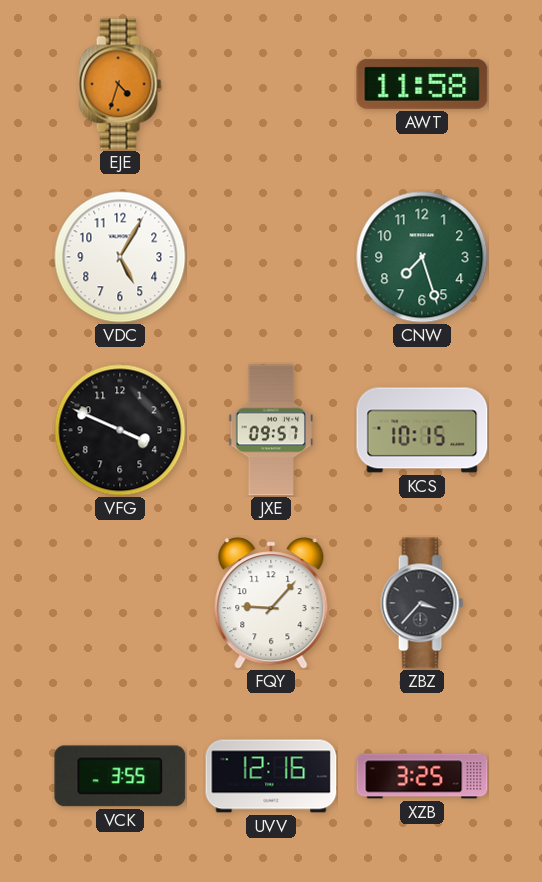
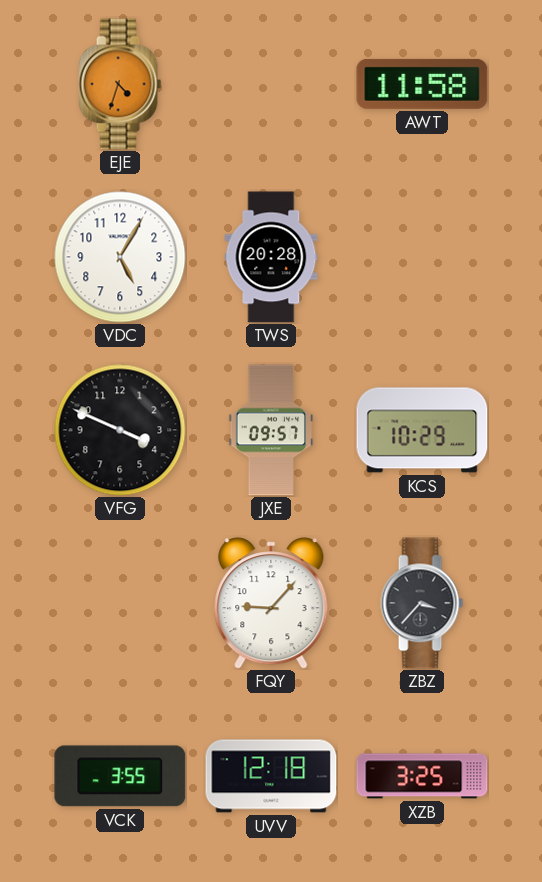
TWS: none -> 20:28
CNW: 7:27 -> none
KCS: 10:15 -> 10:29
UVV: 12:16 -> 12:18
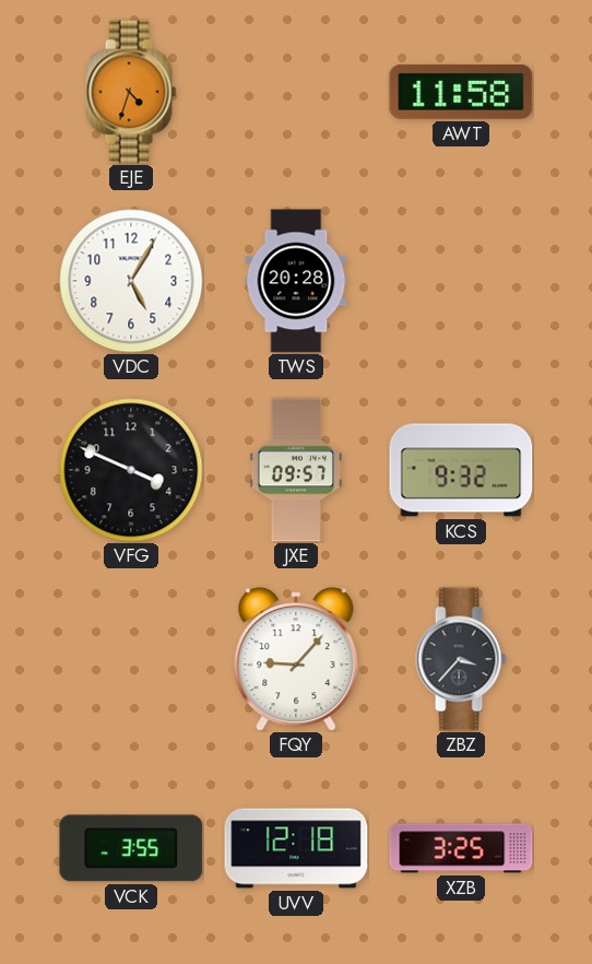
KCS: 10:29 -> 9:32
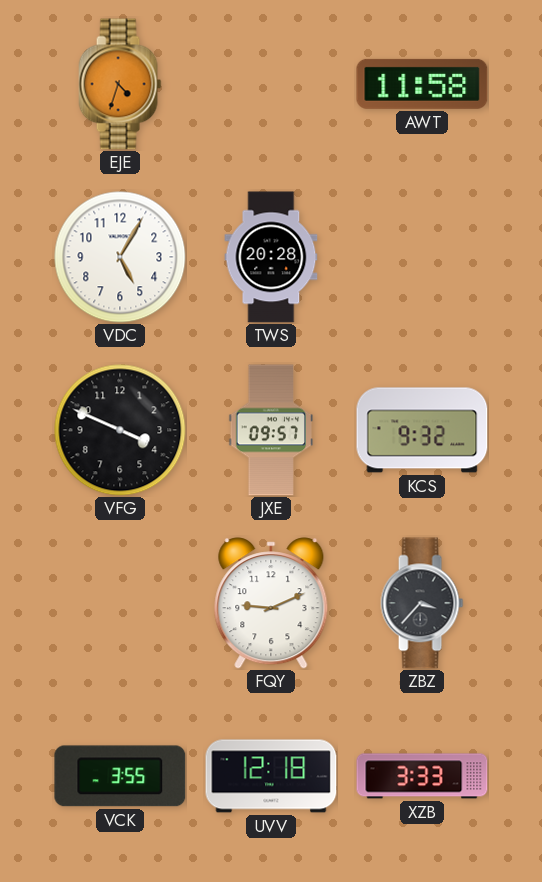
FQY: 9:07 -> 9:11
XZB: 3:25 -> 3:33
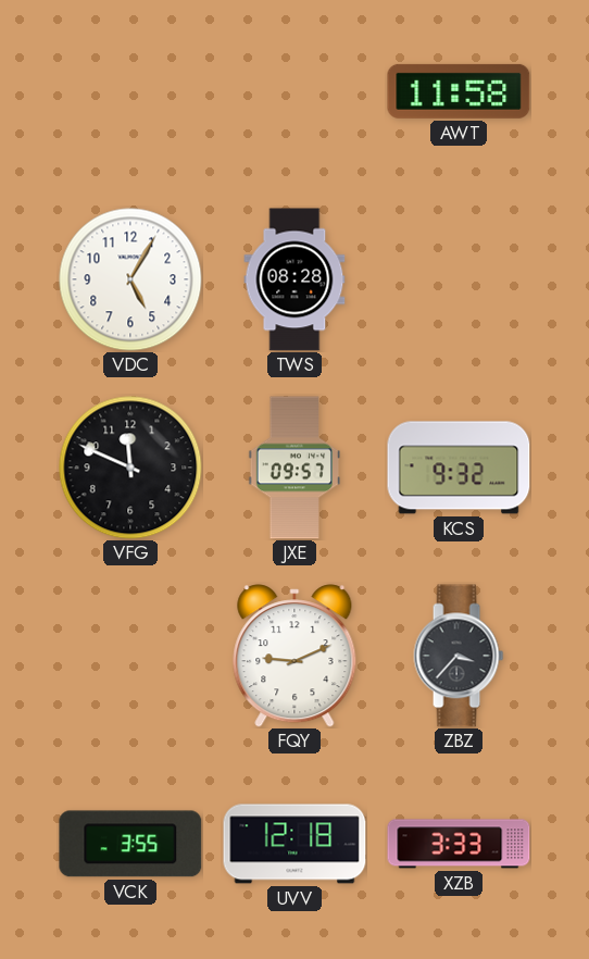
EJE: 4:33 -> none
TWS: 20:28 -> 08:28
VFG: 3:49 -> 11:49
